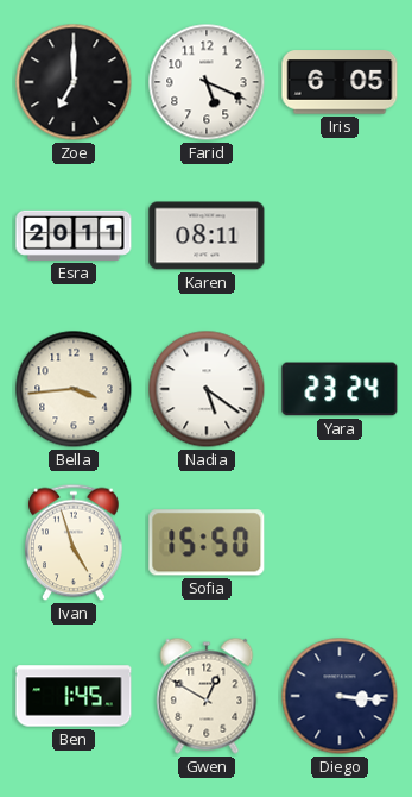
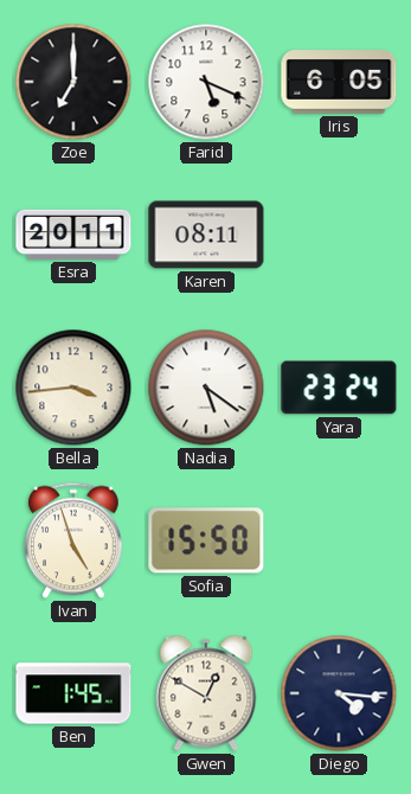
Diego: 3:16 -> 4:16
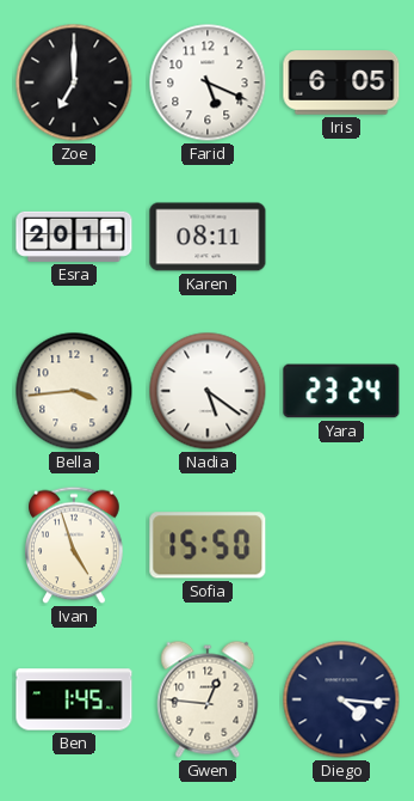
Gwen: 12:50 -> 12:46
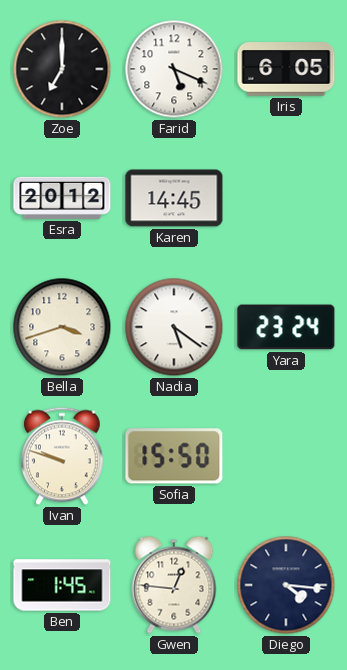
Esra: 20:11 -> 20:12
Karen: 08:11 -> 14:45
Bella: 3:44 -> 3:42
Ivan: 4:57 -> 9:48
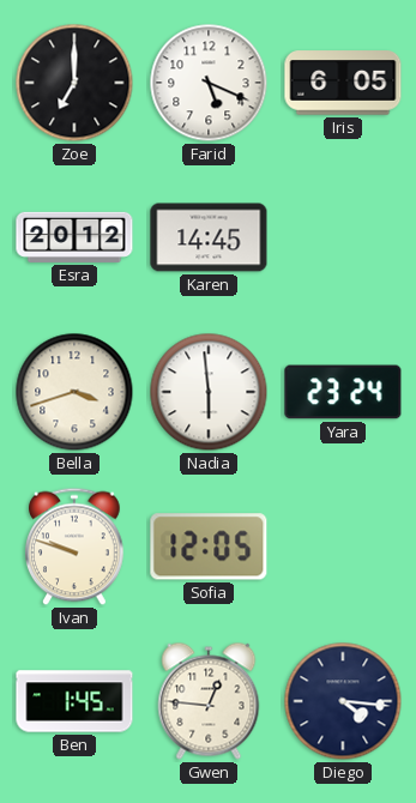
Nadia: 5:21 -> 5:59
Sofia: 15:50 -> 12:05
